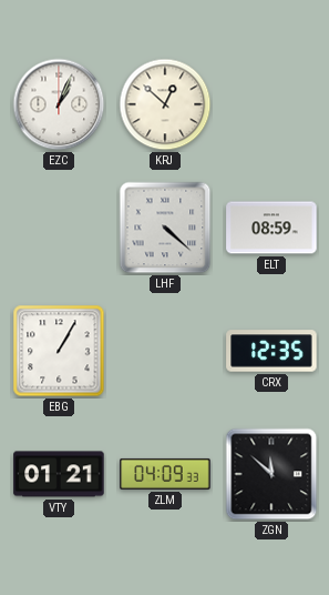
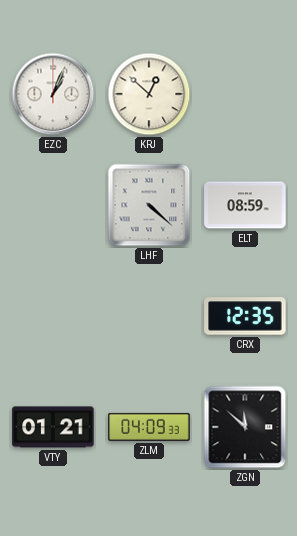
EBG: 1:05 -> none
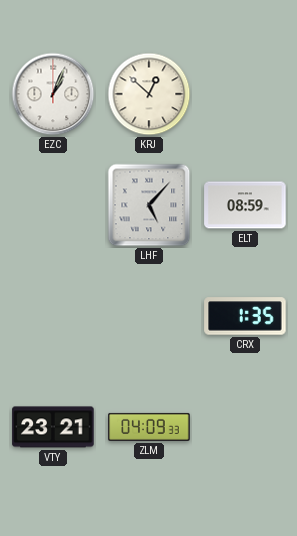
LHF: 4:22 -> 5:07
CRX: 12:35 -> 1:35
VTY: 01:21 -> 23:21
ZGN: 11:52 -> none
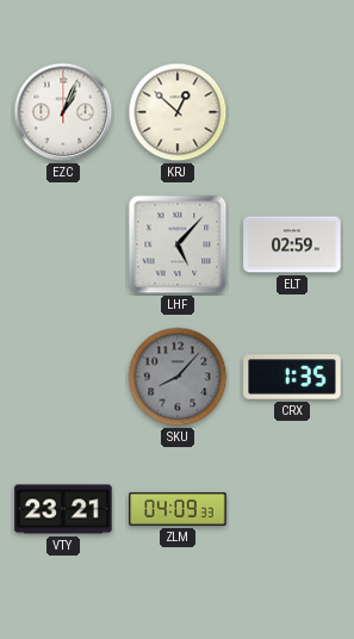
ELT: 08:59 -> 02:59
SKU: none -> 8:07
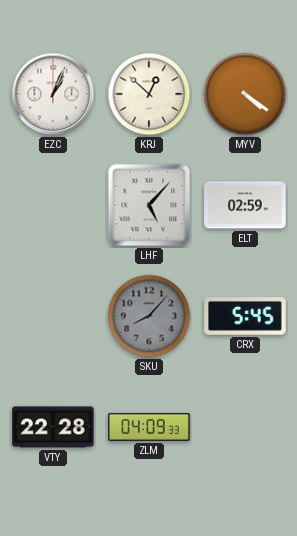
MYV: none -> 4:21
CRX: 1:35 -> 5:45
VTY: 23:21 -> 22:28
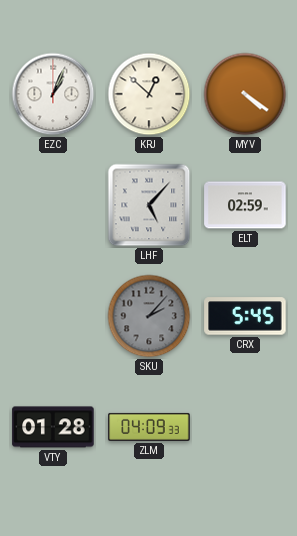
SKU: 8:07 -> 2:07
VTY: 22:28 -> 01:28
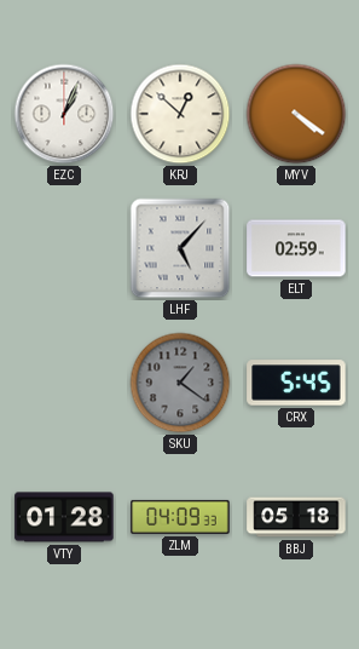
SKU: 2:07 -> 1:21
BBJ: none -> 05:18
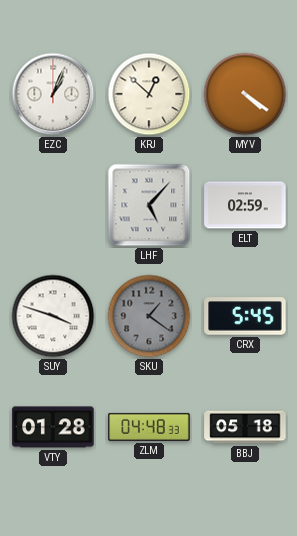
SUY: none -> 3:48
ZLM: 04:09 -> 04:48
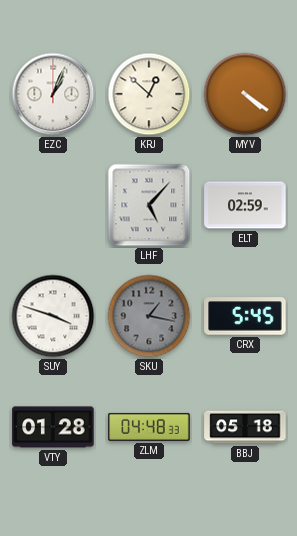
SKU: 1:21 -> 1:17
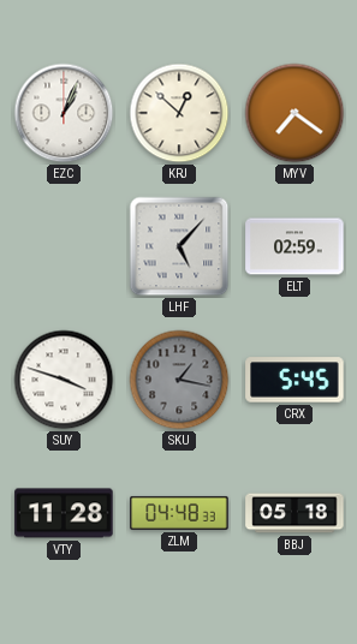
MYV: 4:21 -> 7:21
VTY: 01:28 -> 11:28
